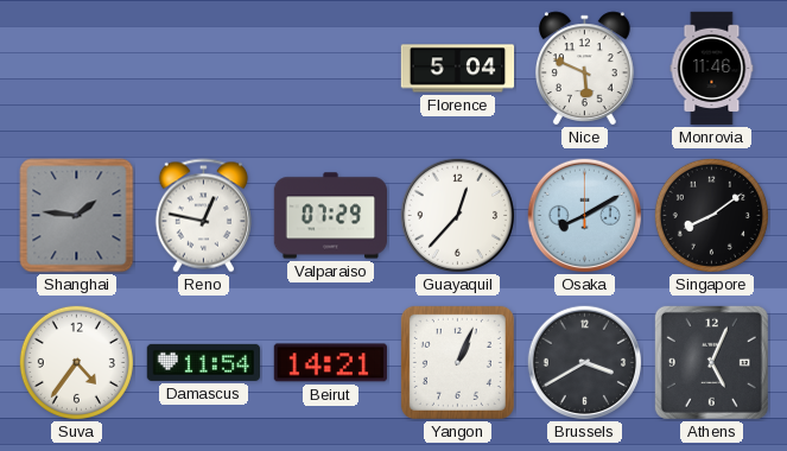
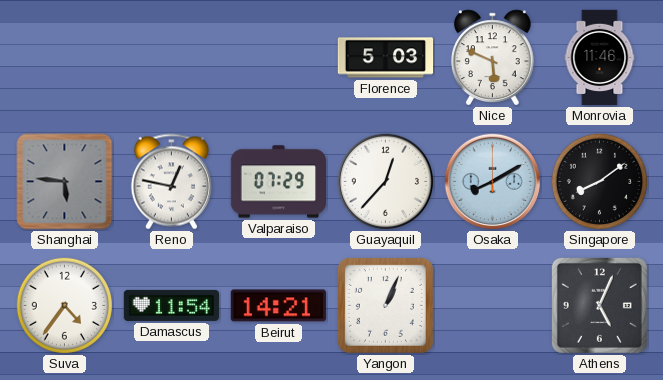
Florence: 5:04 -> 5:03
Shanghai: 1:46 -> 5:46
Brussels: 3:40 -> none
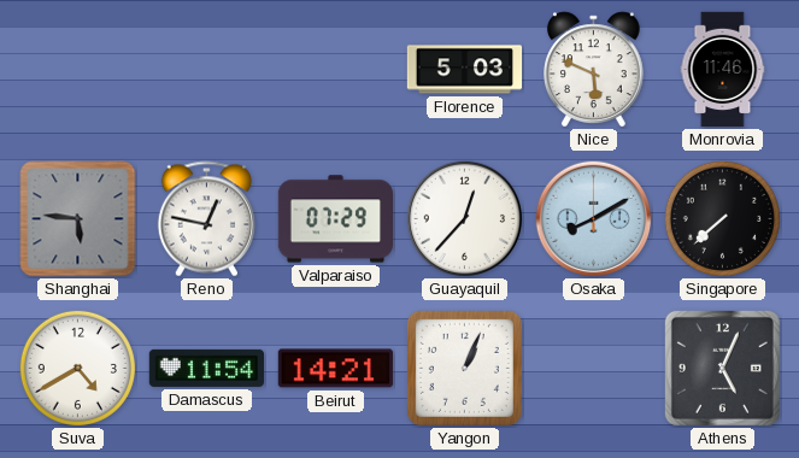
Singapore: 8:09 -> 7:38
Suva: 4:36 -> 4:40
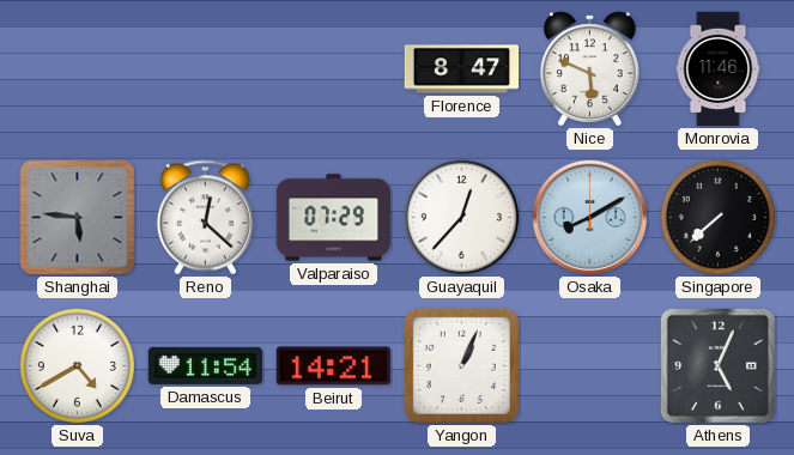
Florence: 5:03 -> 8:47
Reno: 12:47 -> 12:22
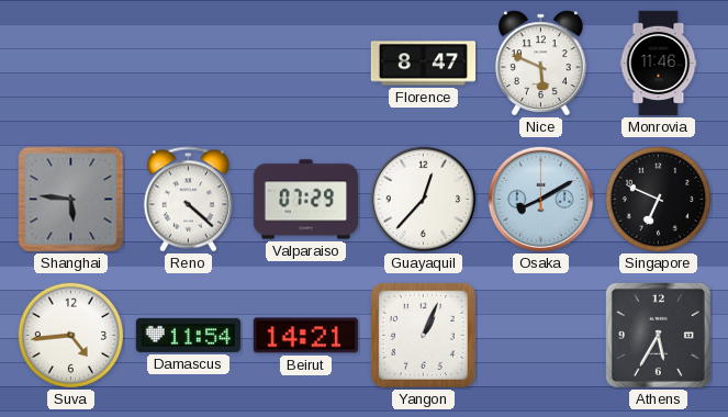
Reno: 12:22 -> 4:22
Singapore: 7:38 -> 6:49
Suva: 4:40 -> 4:44
Athens: 5:04 -> 5:35
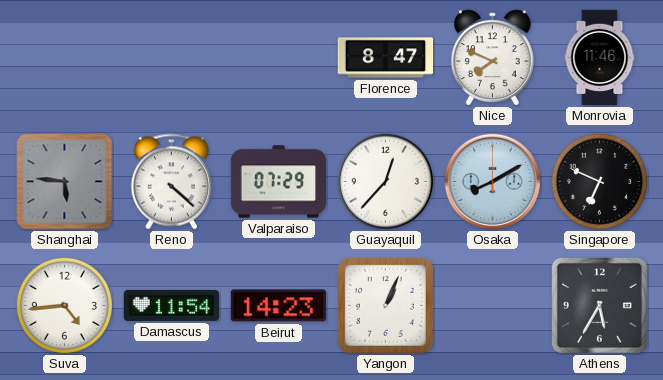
Nice: 5:49 -> 7:49
Beirut: 14:21 -> 14:23
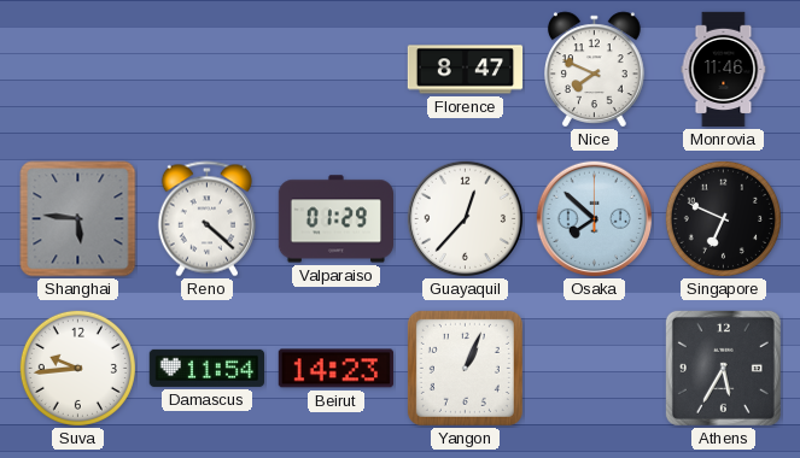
Valparaiso: 07:29 -> 01:29
Osaka: 8:10 -> 7:52
Suva: 4:44 -> 9:44
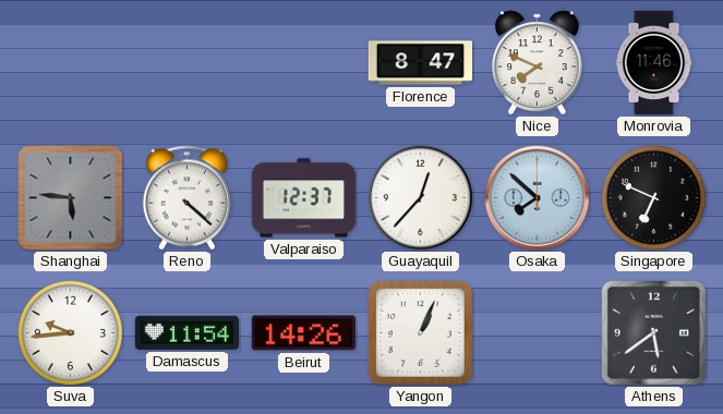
Valparaiso: 01:29 -> 12:37
Beirut: 14:23 -> 14:26
Athens: 5:35 -> 5:39
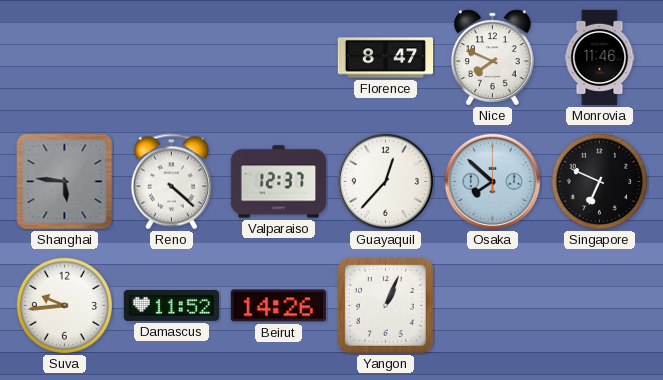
Damascus: 11:54 -> 11:52
Athens: 5:39 -> none
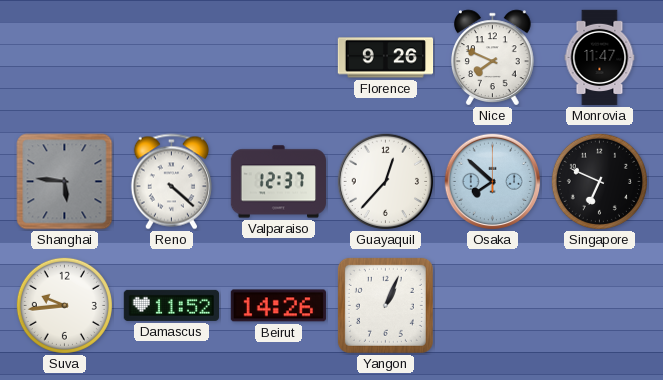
Florence: 8:47 -> 9:26
Monrovia: 11:46 -> 11:47
